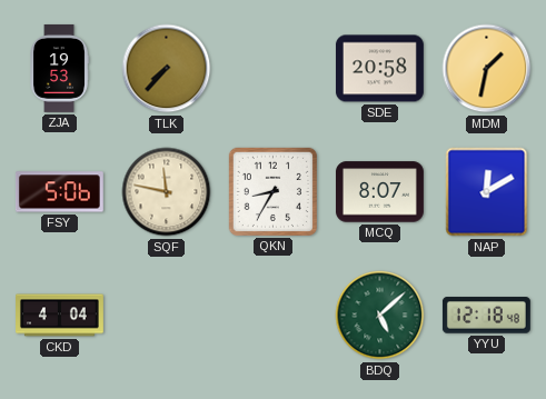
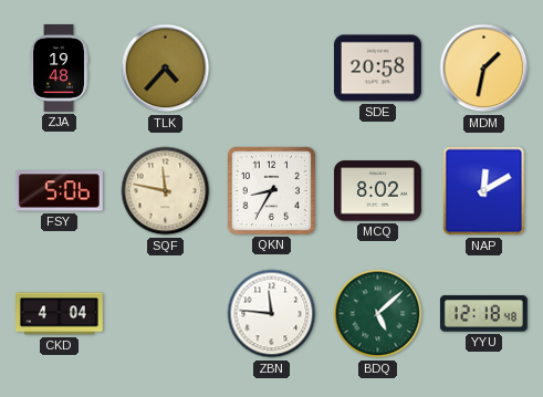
ZJA: 19:53 -> 19:48
TLK: 7:37 -> 4:37
MCQ: 8:07 -> 8:02
ZBN: none -> 11:46
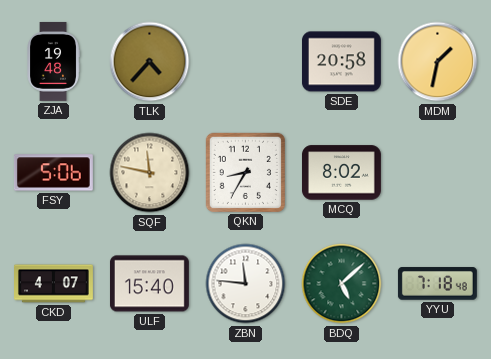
NAP: 12:10 -> none
CKD: 4:04 -> 4:07
ULF: none -> 15:40
YYU: 12:18 -> 7:18
